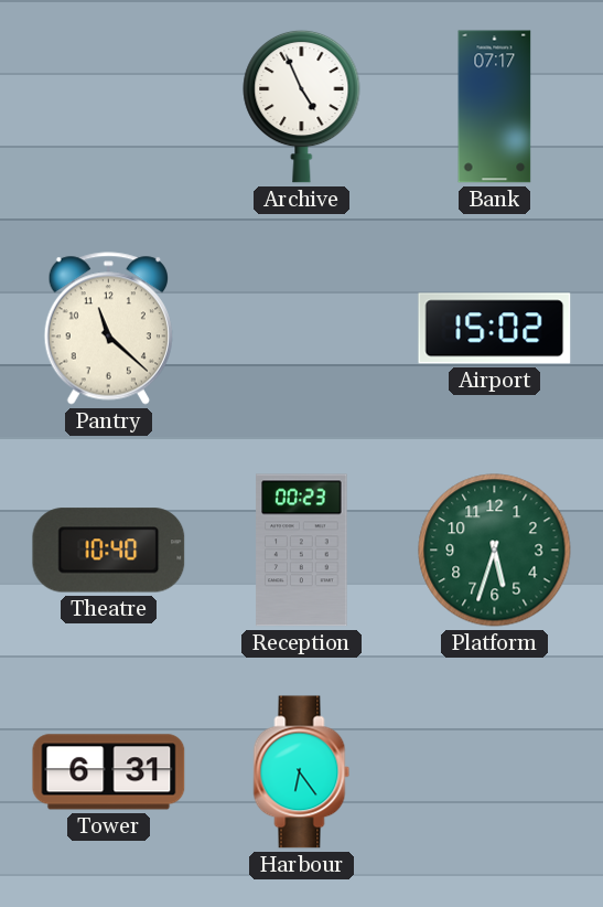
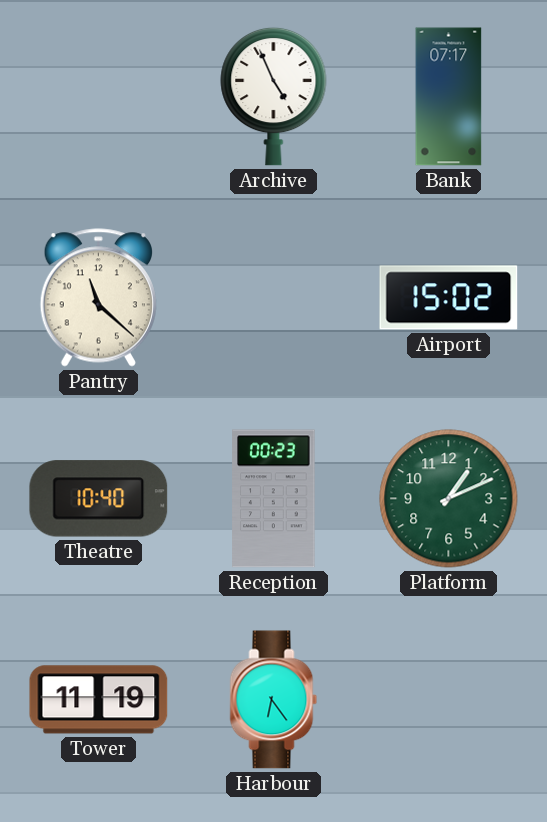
Platform: 5:33 -> 1:11
Tower: 6:31 -> 11:19
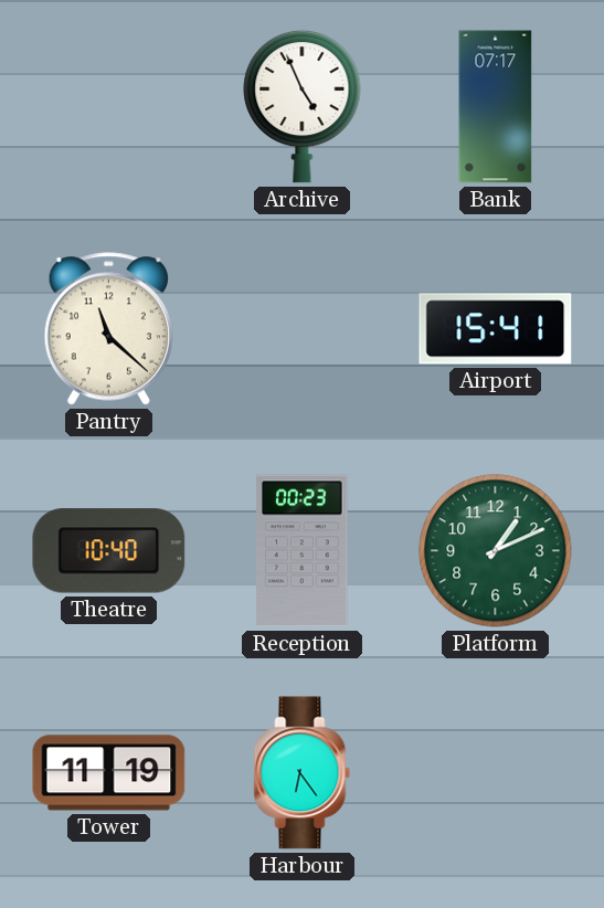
Airport: 15:02 -> 15:41
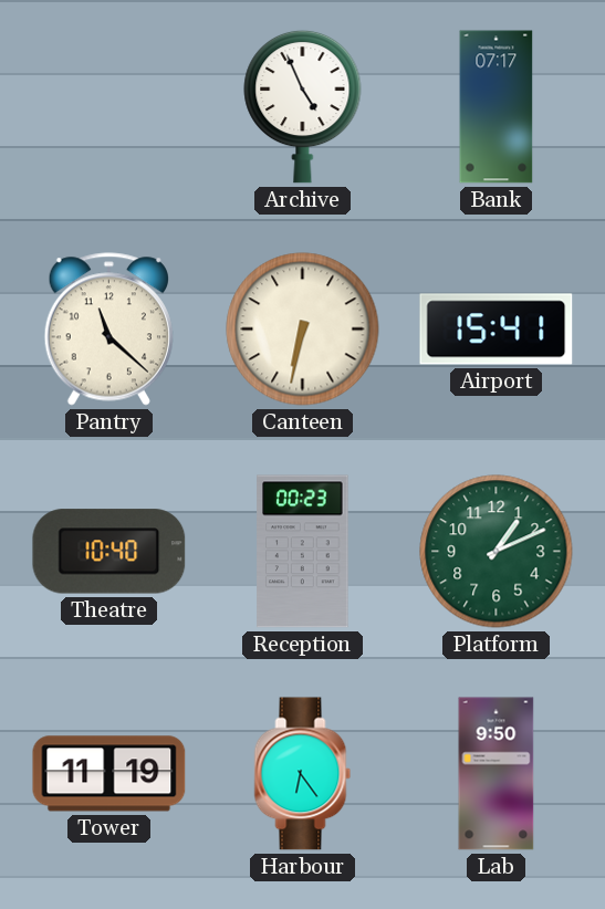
Canteen: none -> 6:32
Lab: none -> 9:50
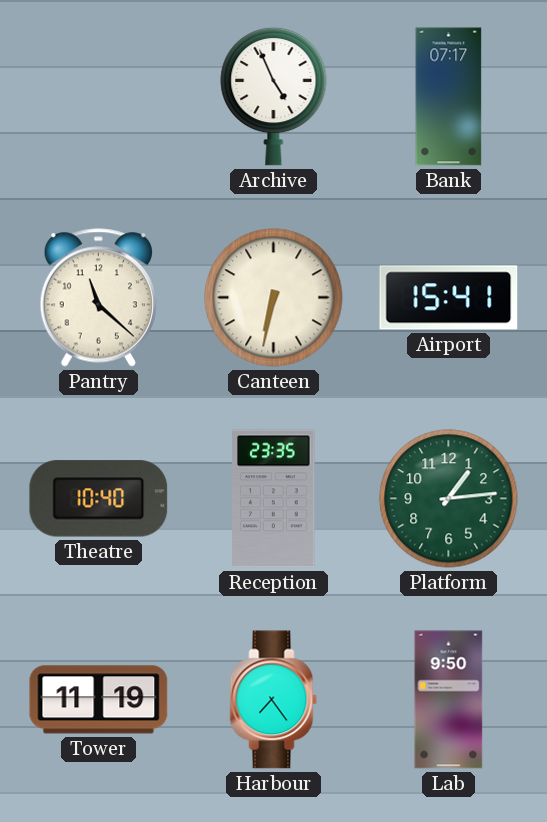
Reception: 00:23 -> 23:35
Platform: 1:11 -> 1:14
Harbour: 6:24 -> 7:24
